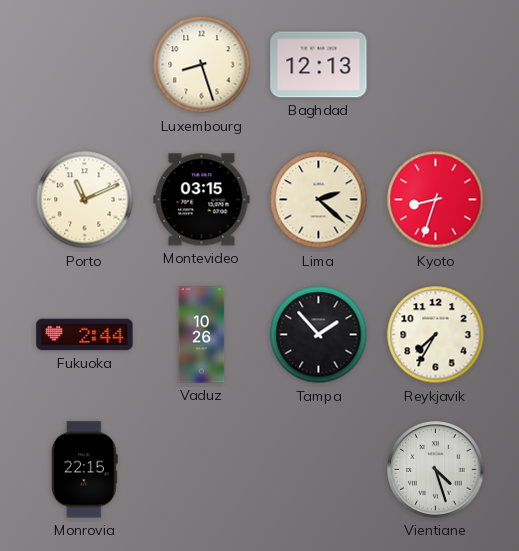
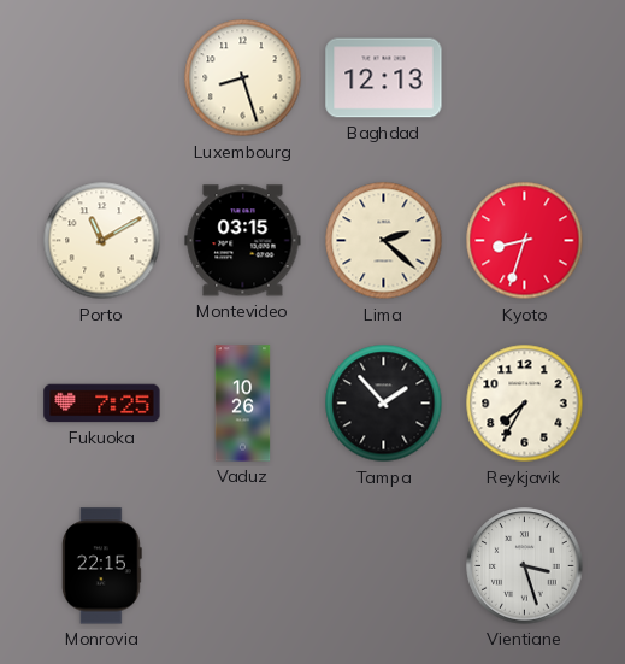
Porto: 11:11 -> 11:10
Fukuoka: 2:44 -> 7:25
Vientiane: 4:27 -> 3:27
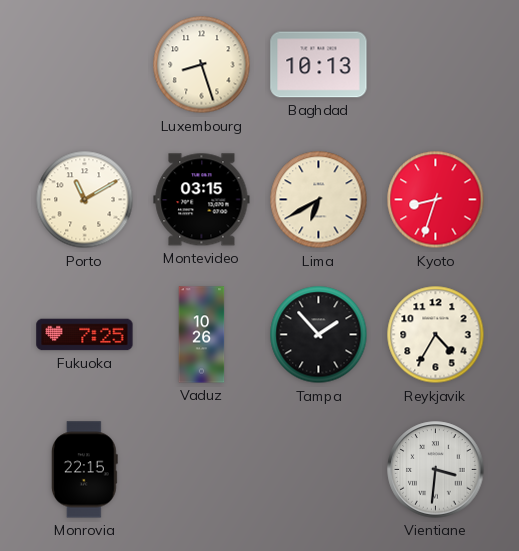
Baghdad: 12:13 -> 10:13
Lima: 2:22 -> 6:40
Reykjavik: 7:35 -> 4:35
Vientiane: 3:27 -> 3:31
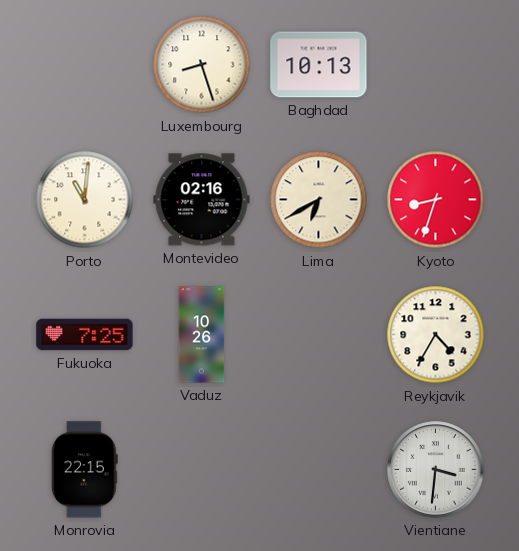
Porto: 11:10 -> 11:01
Montevideo: 03:15 -> 02:16
Tampa: 1:53 -> none
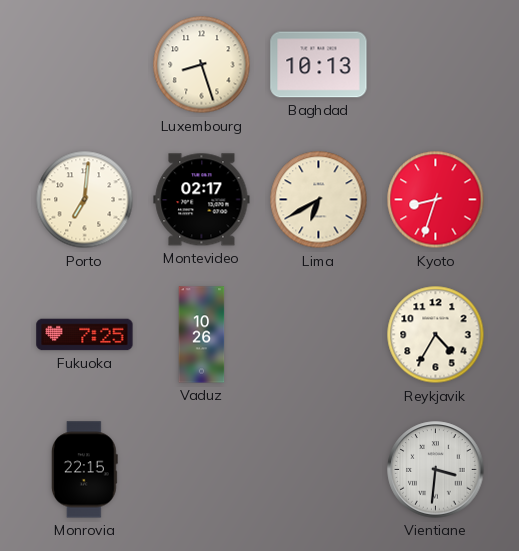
Porto: 11:01 -> 7:01
Montevideo: 02:16 -> 02:17
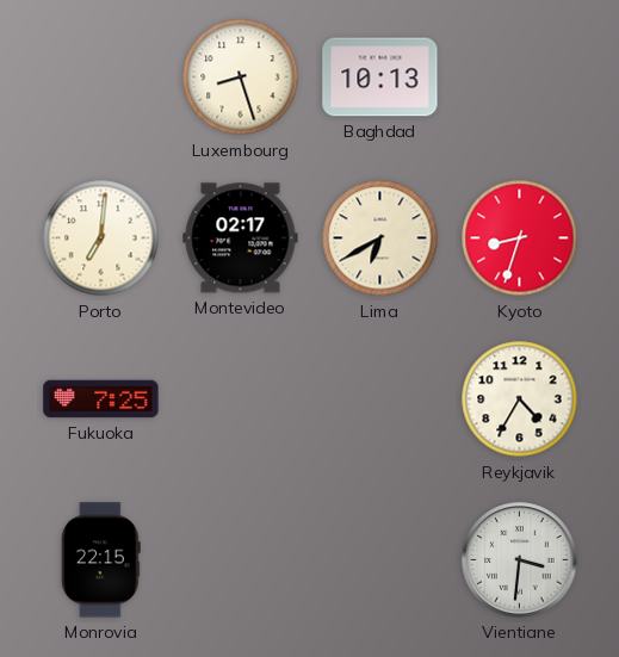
Vaduz: 10:26 -> none
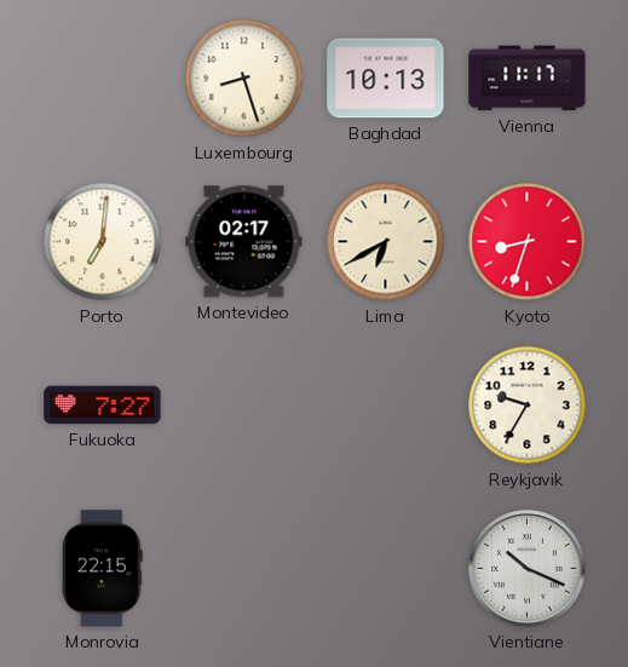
Vienna: none -> 11:17
Fukuoka: 7:25 -> 7:27
Reykjavik: 4:35 -> 9:35
Vientiane: 3:31 -> 10:19
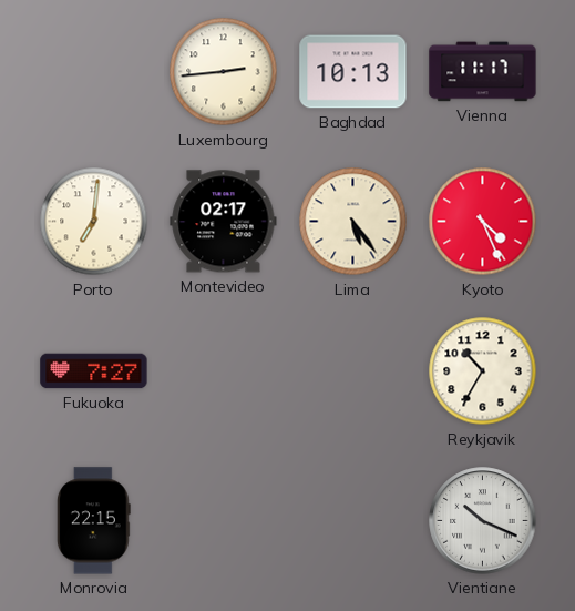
Luxembourg: 8:27 -> 2:44
Lima: 6:40 -> 5:24
Kyoto: 8:33 -> 4:26
Reykjavik: 9:35 -> 10:35
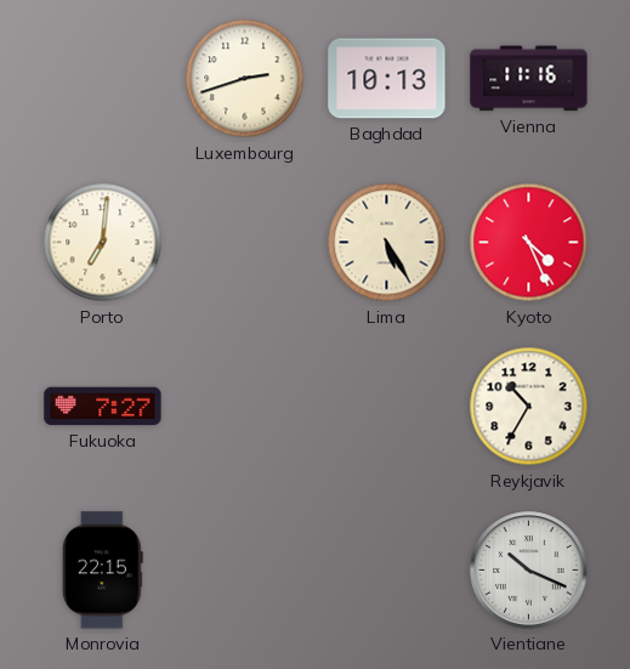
Luxembourg: 2:44 -> 2:42
Vienna: 11:17 -> 11:16
Montevideo: 02:17 -> none
Lima: 5:24 -> 5:25
